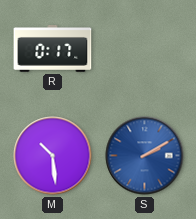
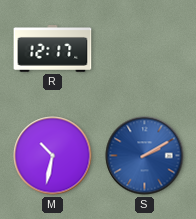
R: 0:17 -> 12:17
M: 10:29 -> 10:32
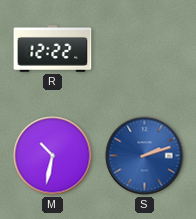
R: 12:17 -> 12:22
S: 2:10 -> 2:12
